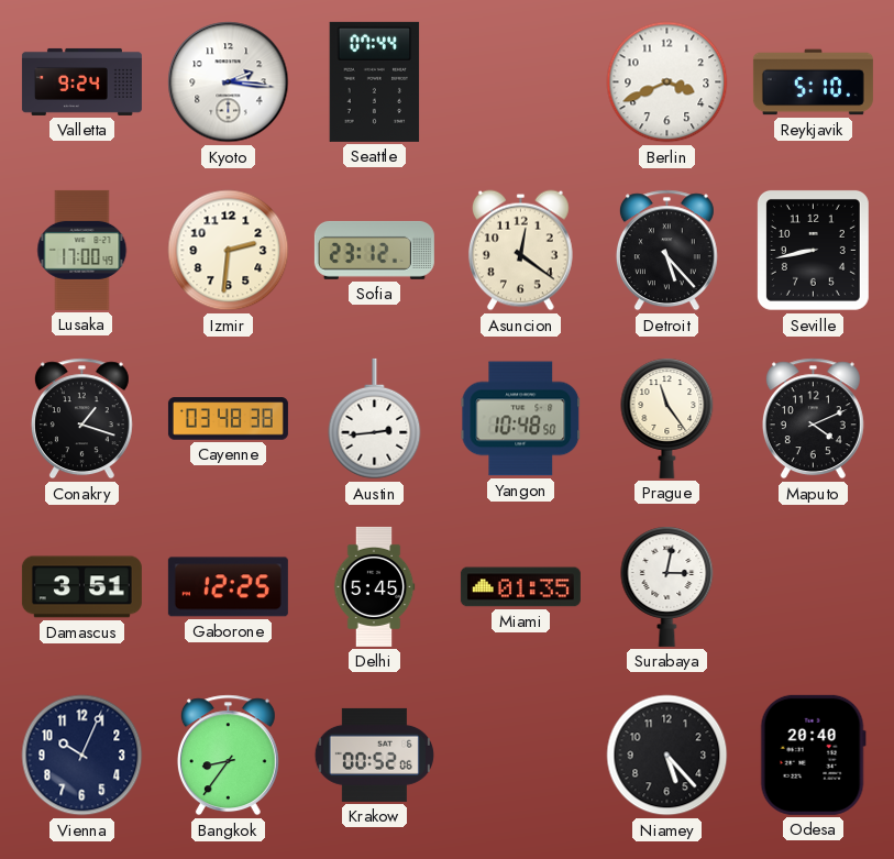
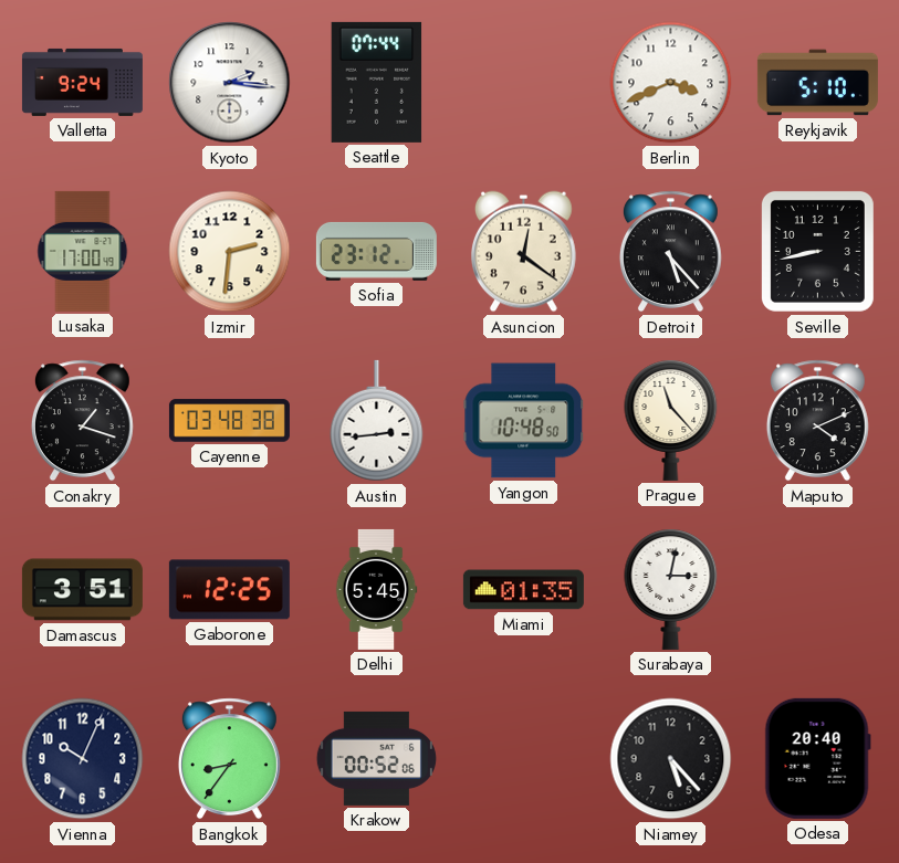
Prague: 11:24 -> 11:23
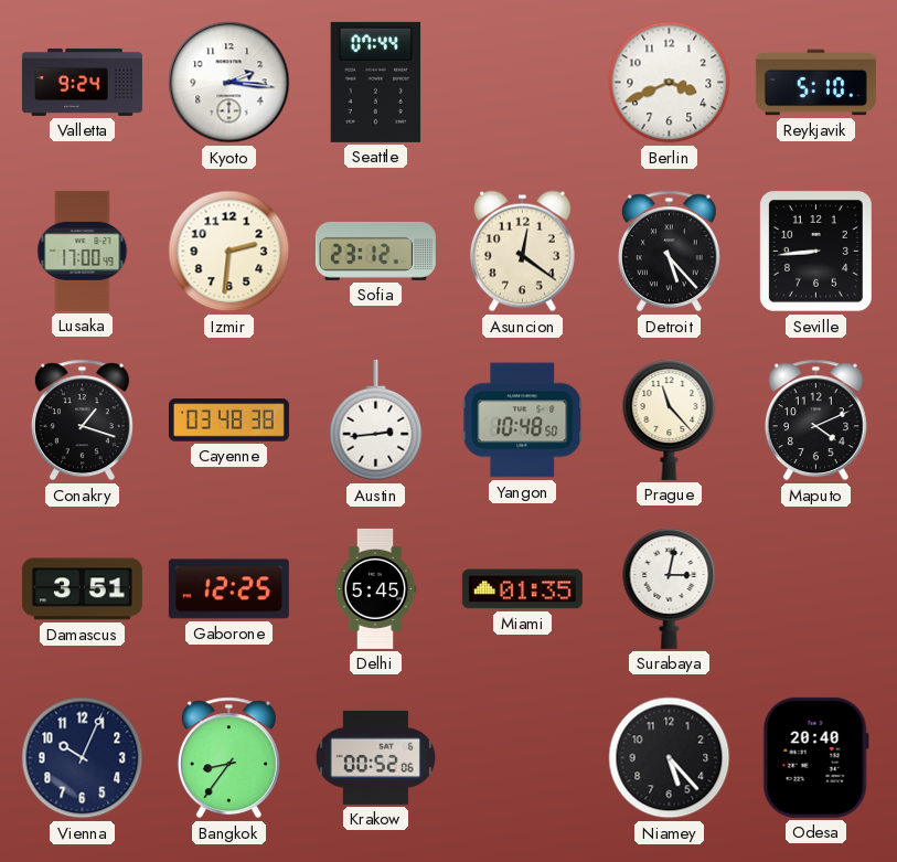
Seville: 8:43 -> 8:44
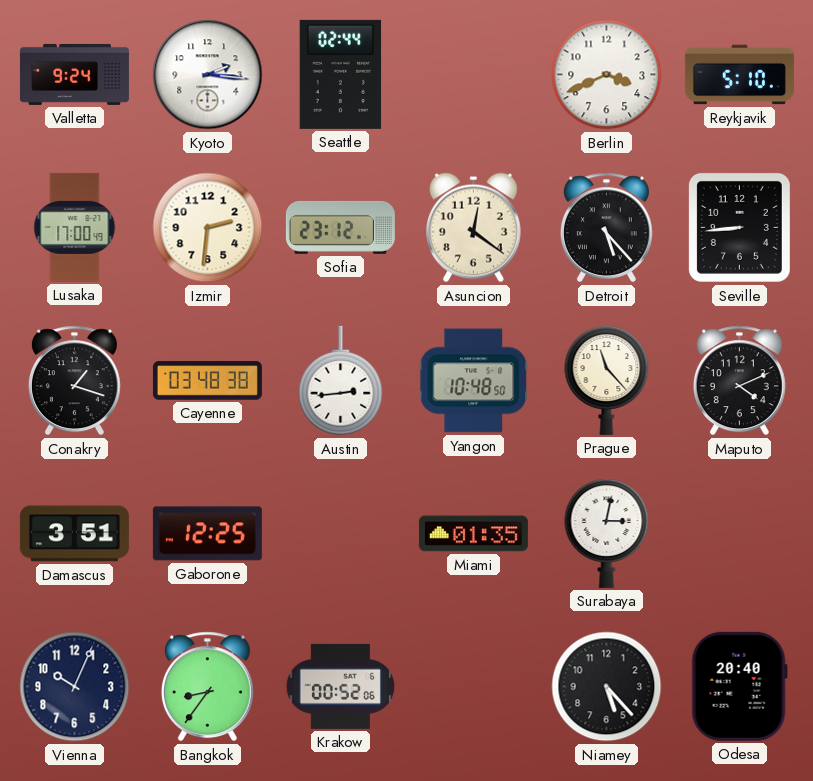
Seattle: 07:44 -> 02:44
Delhi: 5:45 -> none
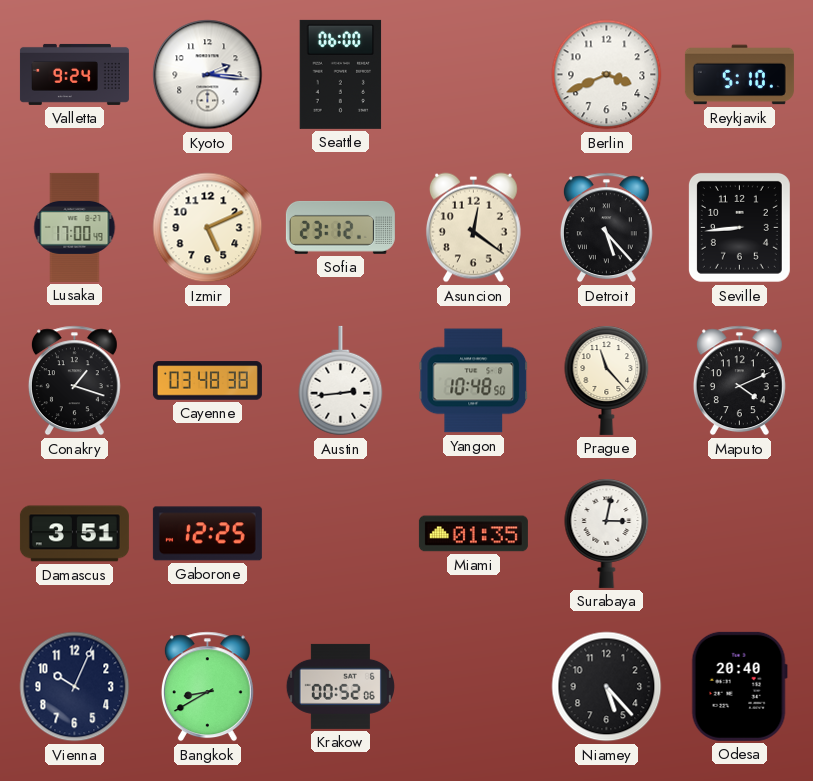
Seattle: 02:44 -> 06:00
Izmir: 2:31 -> 5:11
Bangkok: 8:36 -> 8:40
